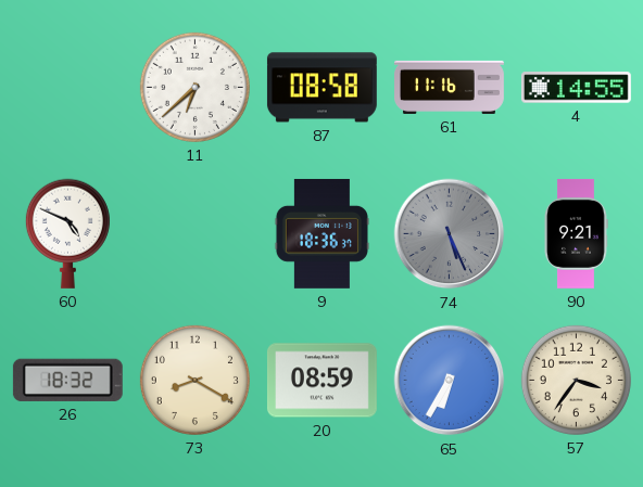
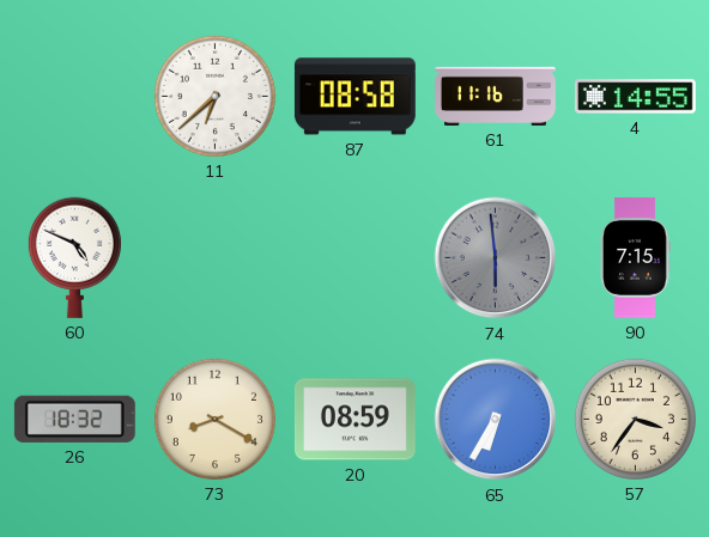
9: 18:36 -> none
74: 5:26 -> 5:59
90: 9:21 -> 7:15
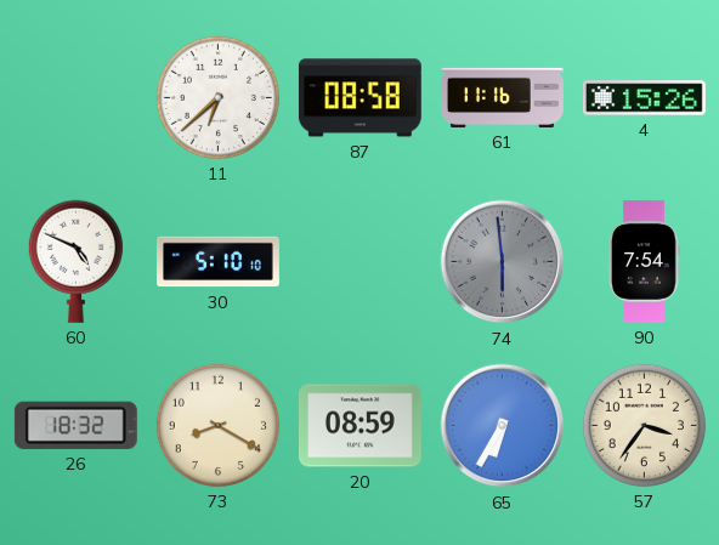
4: 14:55 -> 15:26
30: none -> 5:10
90: 7:15 -> 7:54
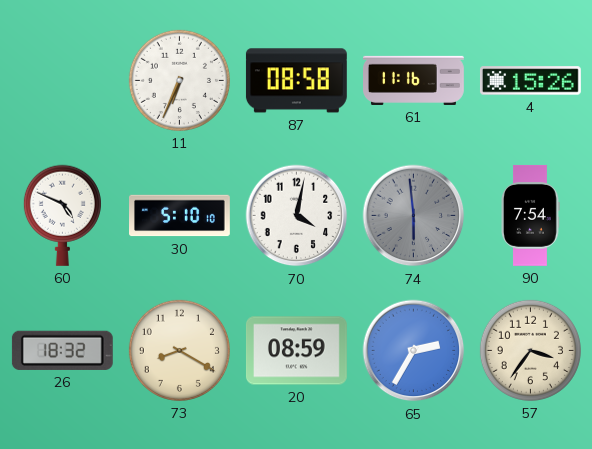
11: 6:38 -> 6:34
70: none -> 4:02
65: 6:35 -> 2:35
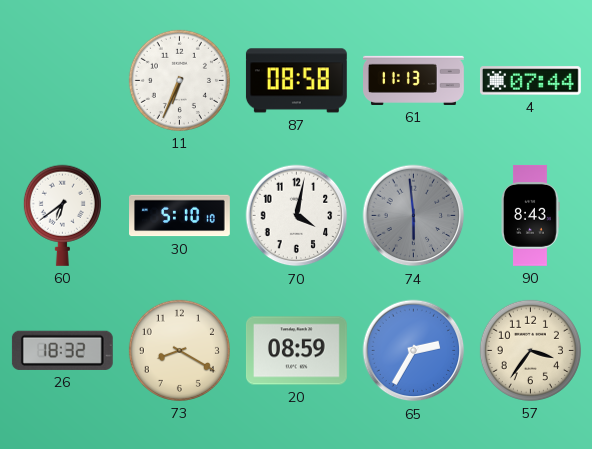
61: 11:16 -> 11:13
4: 15:26 -> 07:44
60: 4:49 -> 6:39
90: 7:54 -> 8:43
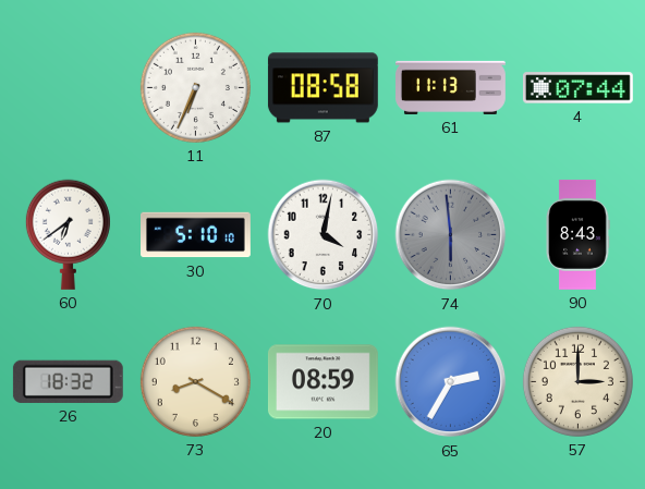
57: 3:36 -> 3:00
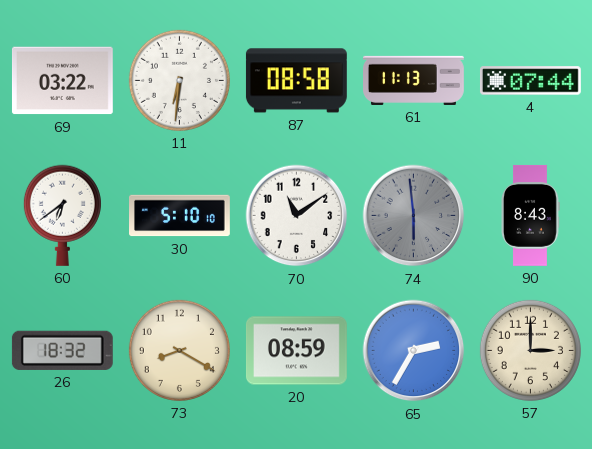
69: none -> 03:22
11: 6:34 -> 6:31
70: 4:02 -> 11:09
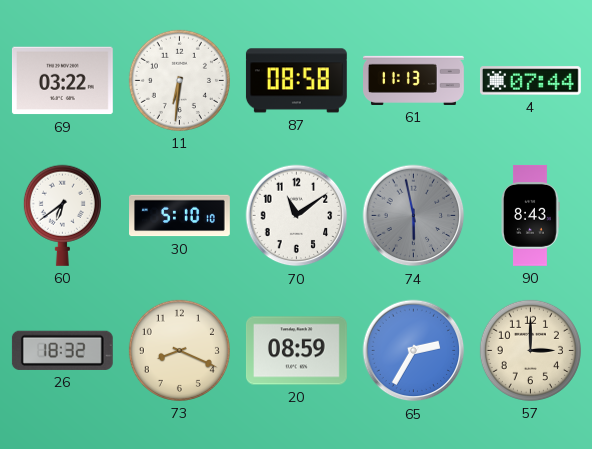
74: 5:59 -> 5:58
73: 8:20 -> 8:19
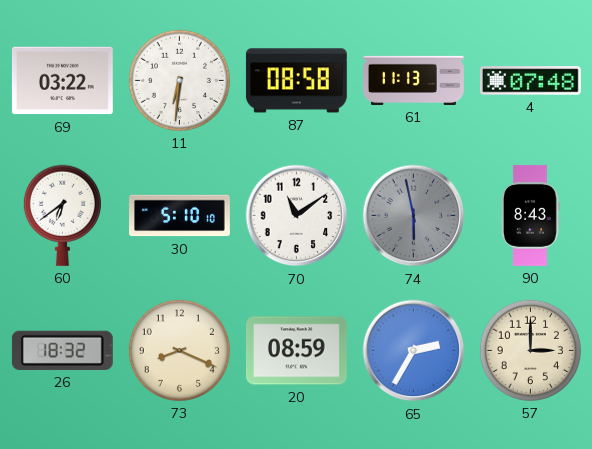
4: 07:44 -> 07:48
